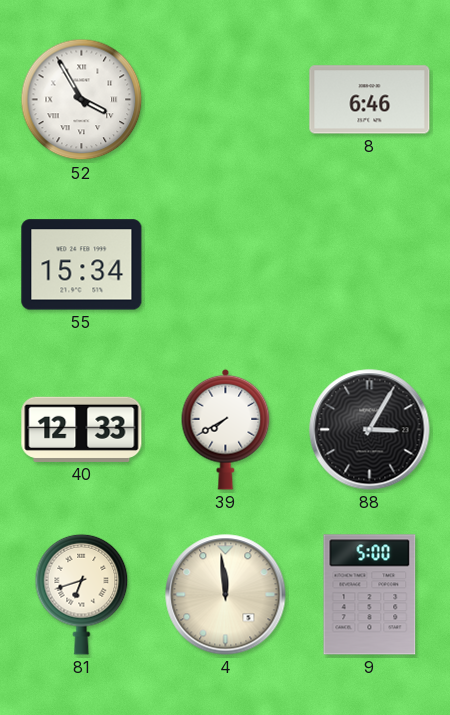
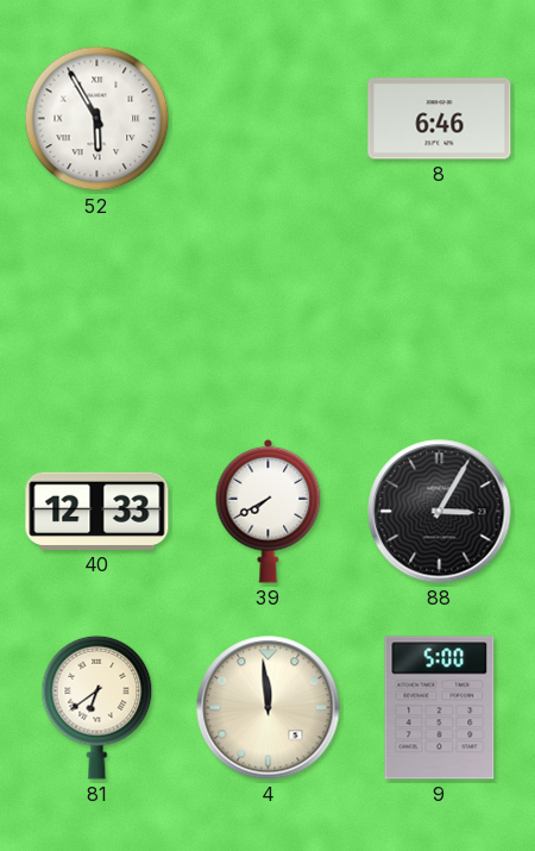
52: 3:55 -> 5:55
55: 15:34 -> none
81: 6:42 -> 6:39
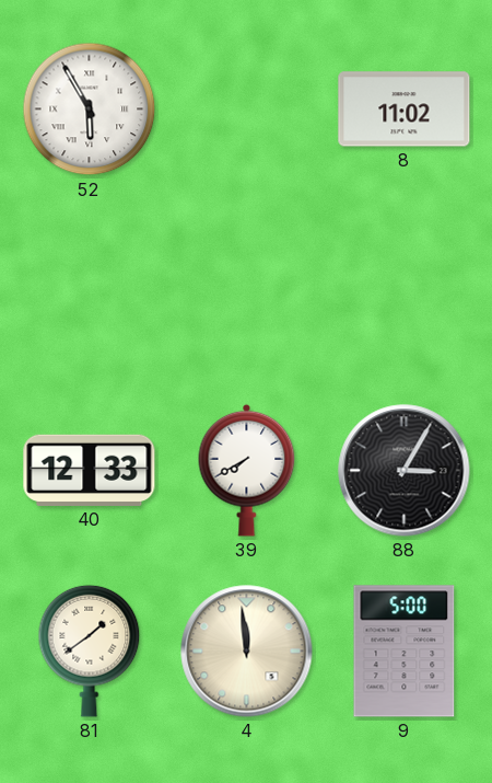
8: 6:46 -> 11:02
81: 6:39 -> 1:39
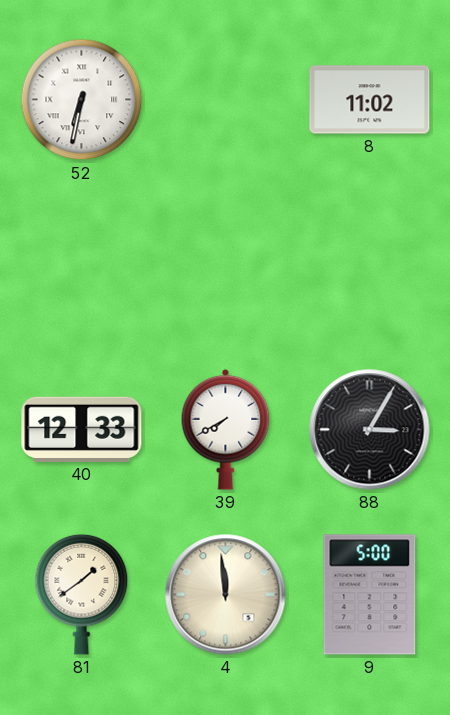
52: 5:55 -> 6:32
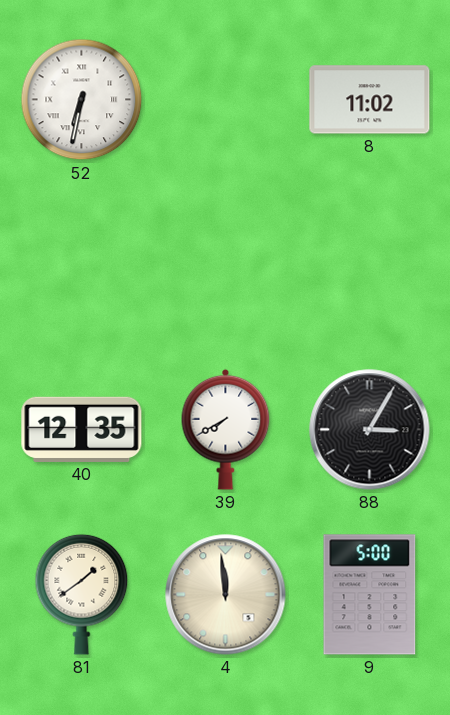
40: 12:33 -> 12:35
